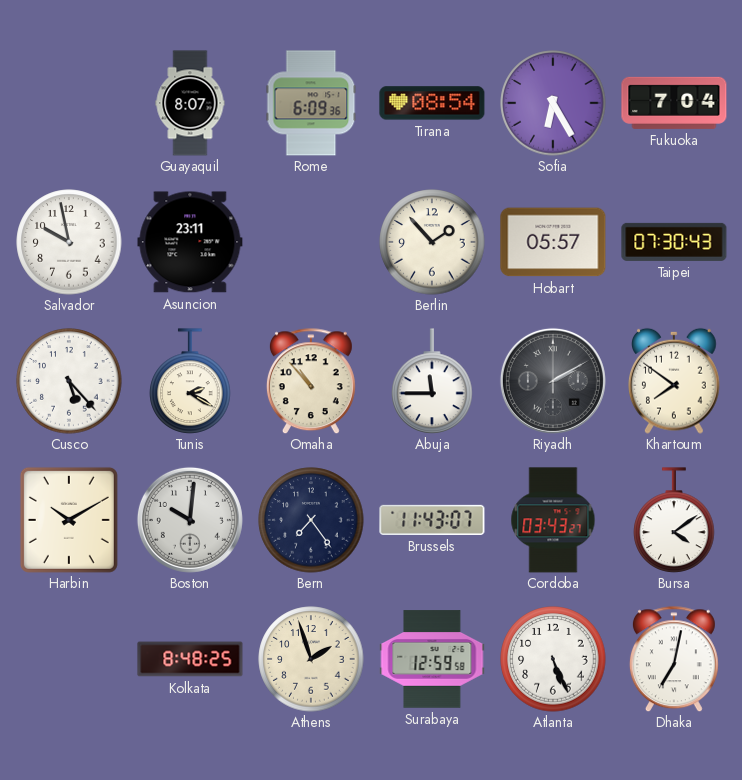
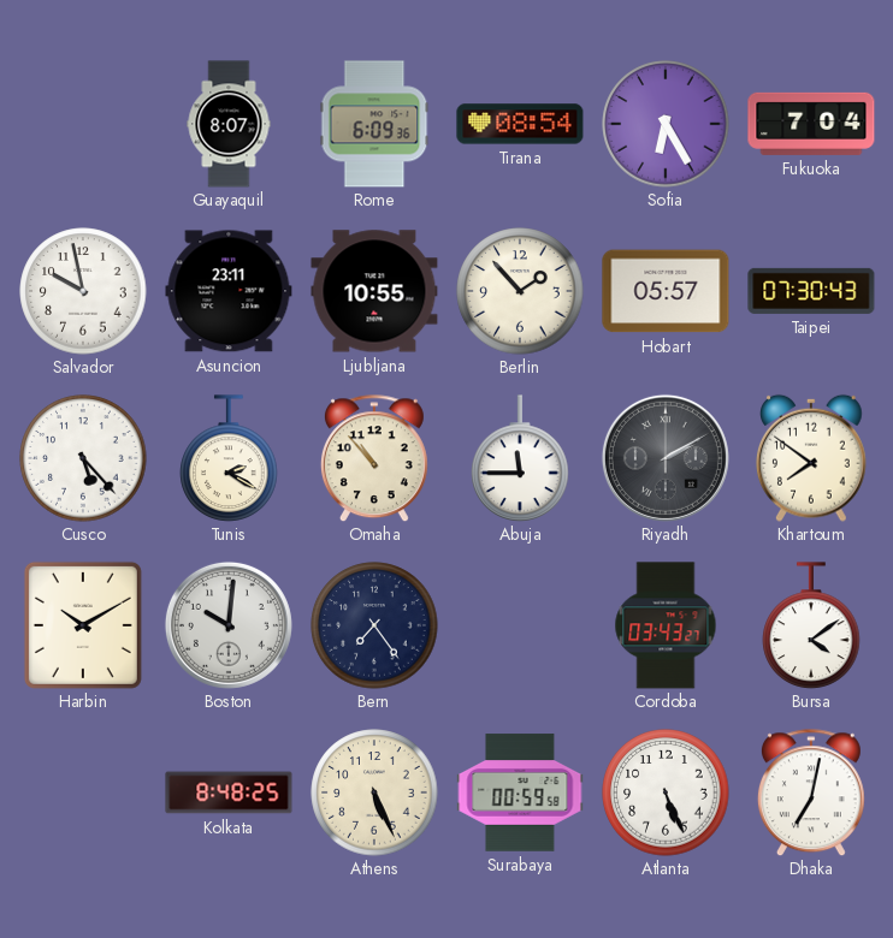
Ljubljana: none -> 10:55
Brussels: 11:43 -> none
Athens: 1:57 -> 5:26
Surabaya: 12:59 -> 00:59
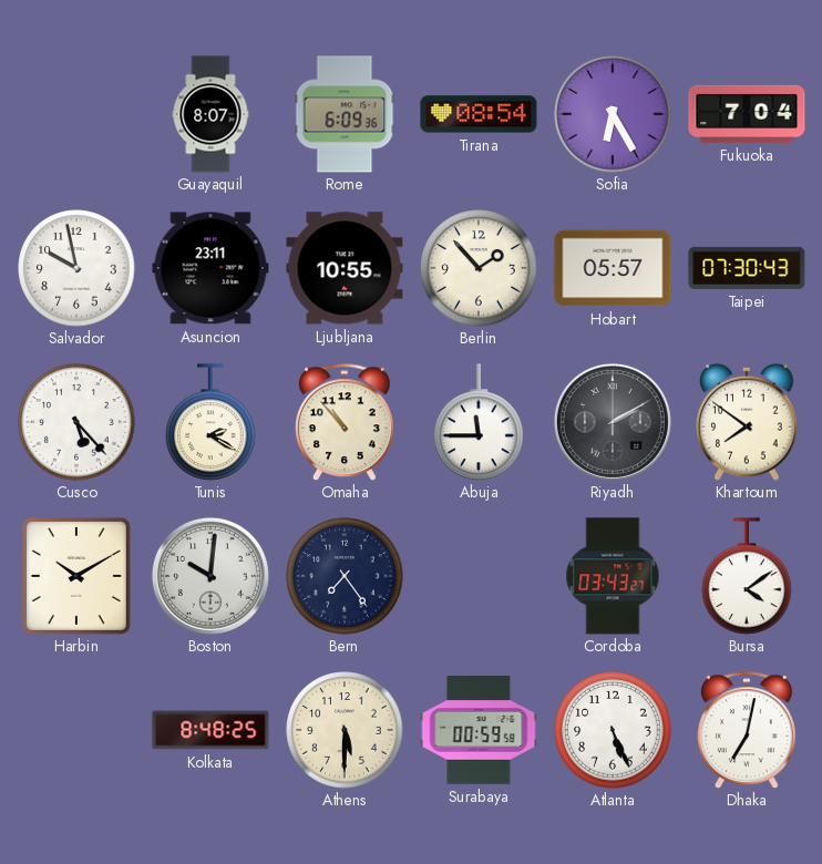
Athens: 5:26 -> 5:30
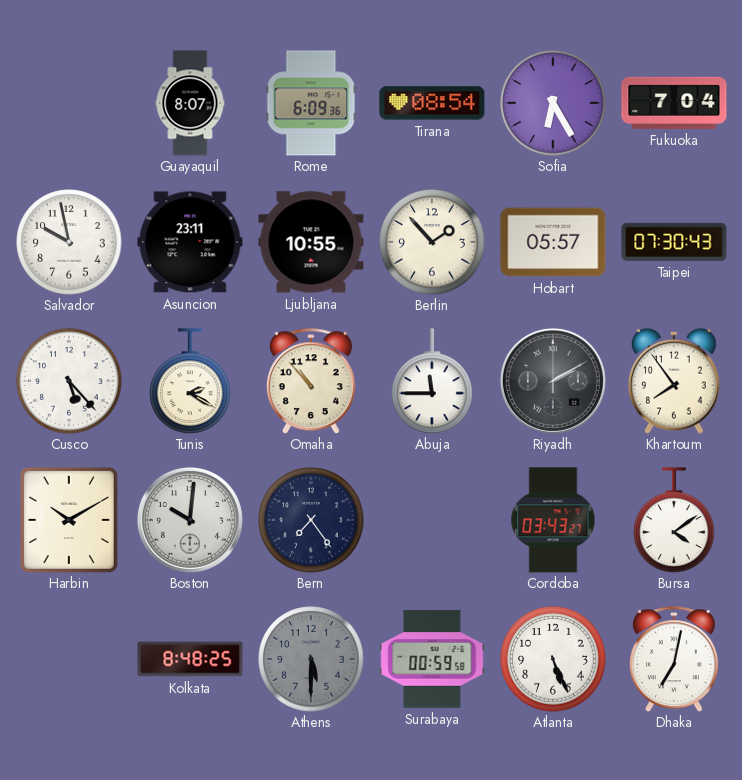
Khartoum: 7:51 -> 7:54
Athens dial: cream -> grey
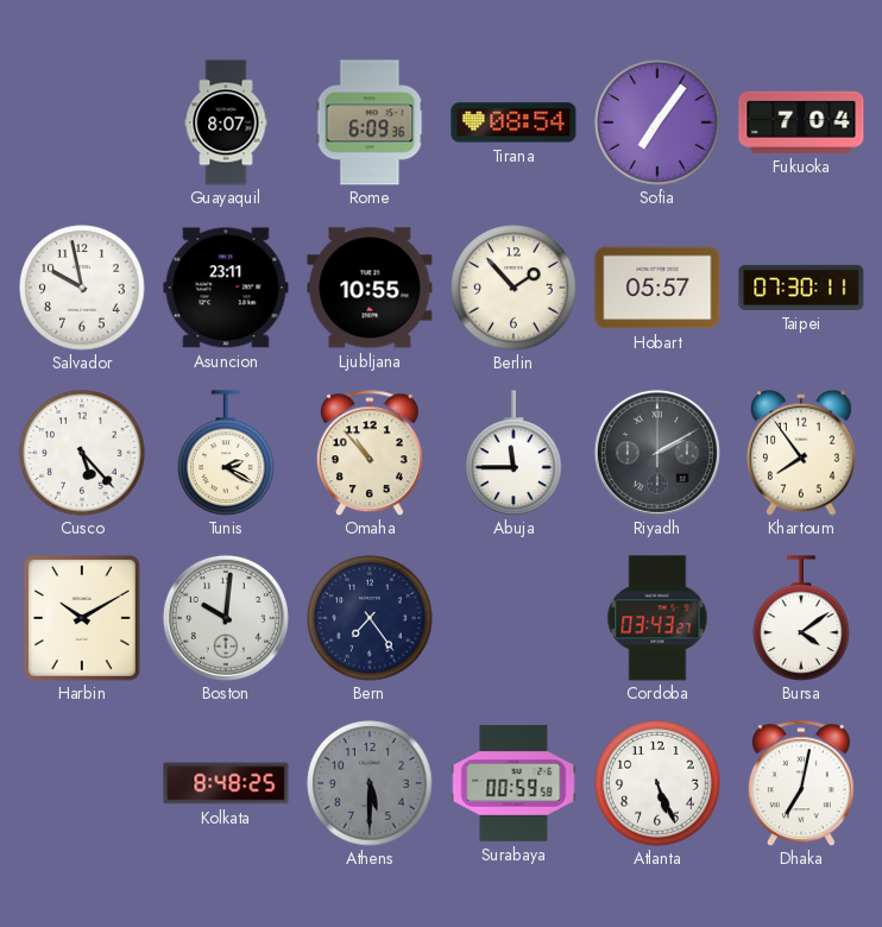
Sofia: 6:25 -> 7:06
Taipei: 07:30:43 -> 07:30:11
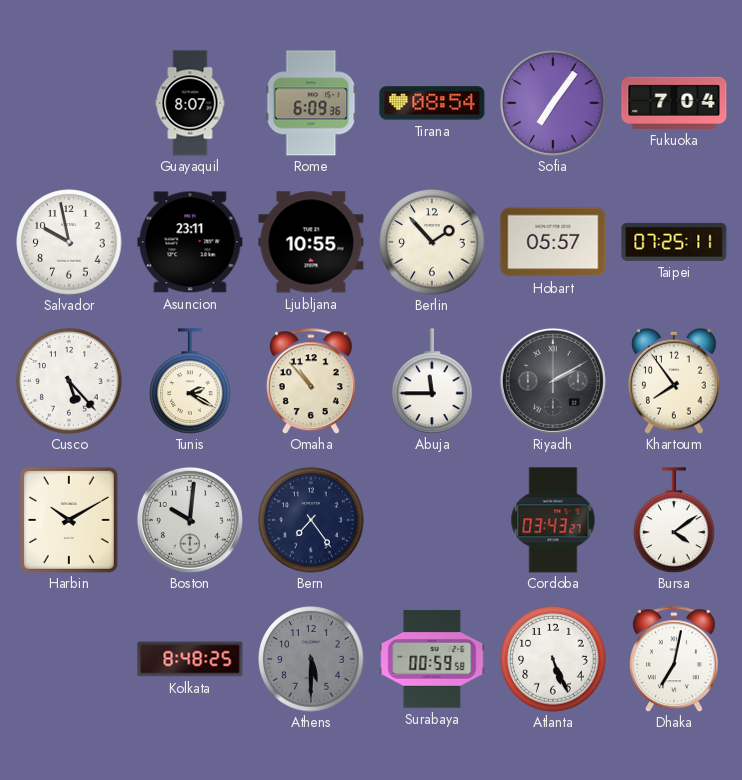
Taipei: 07:30 -> 07:25
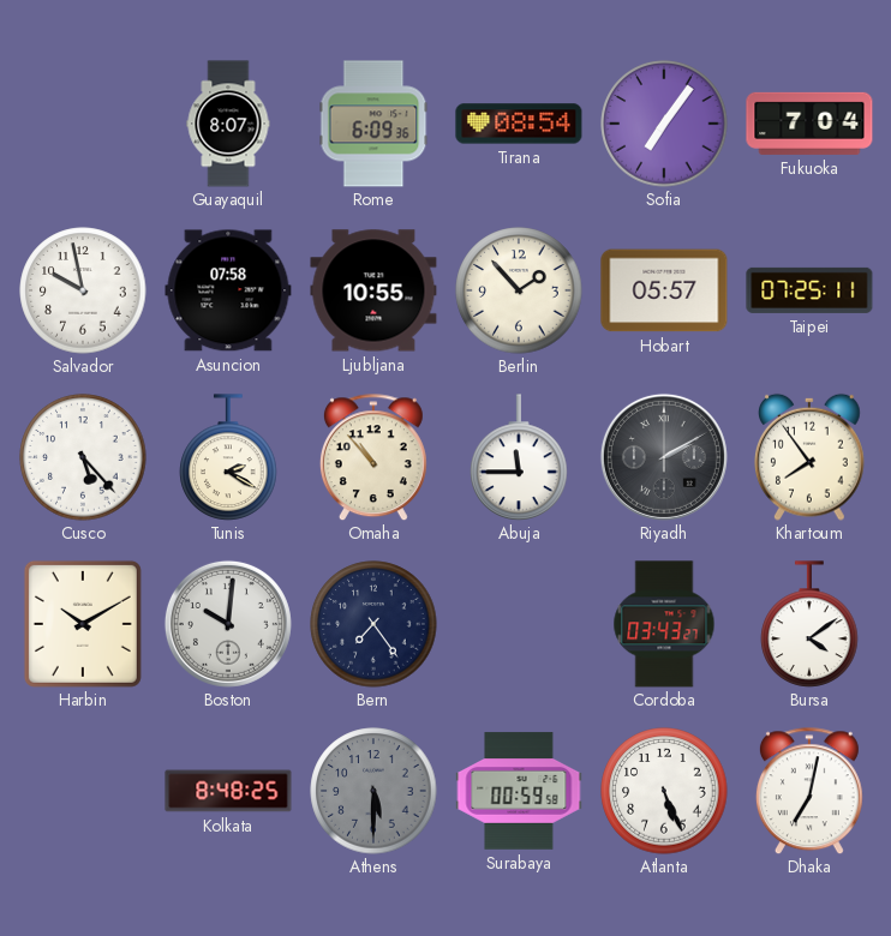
Asuncion: 23:11 -> 07:58
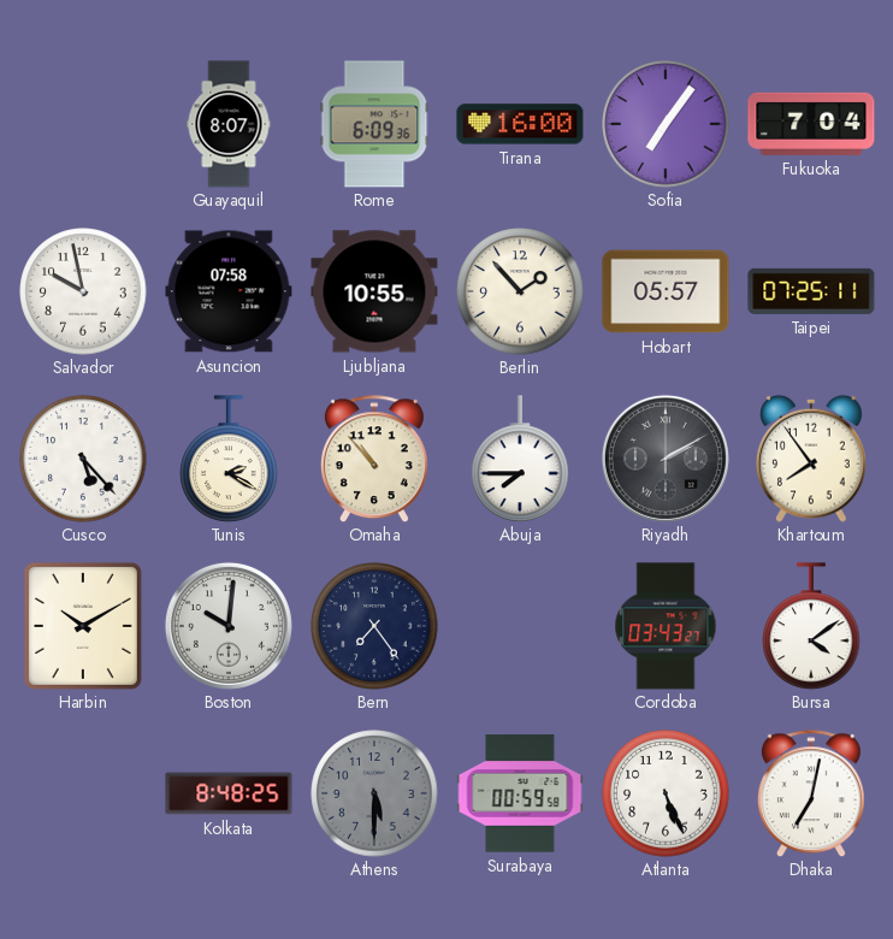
Tirana: 08:54 -> 16:00
Abuja: 11:45 -> 7:45
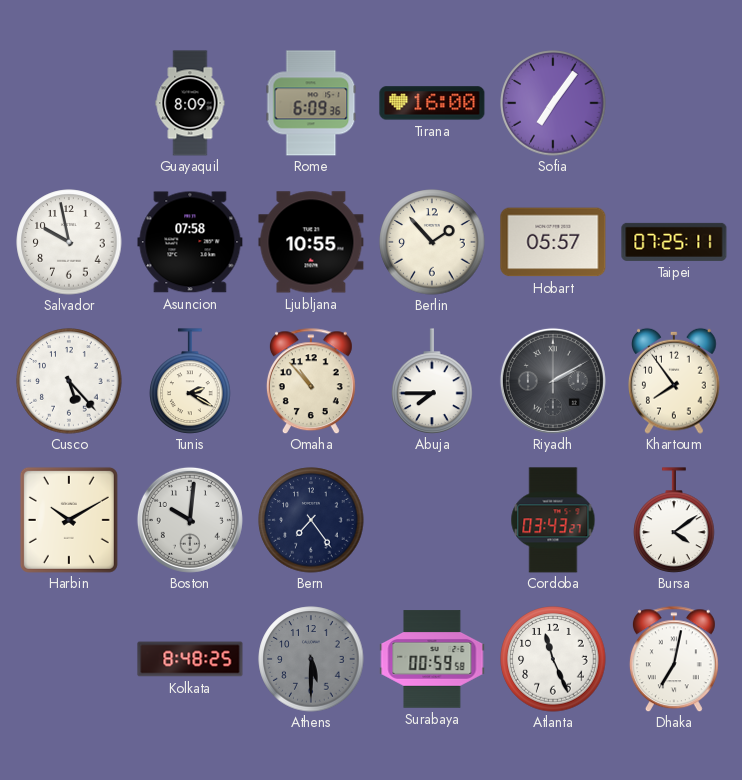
Guayaquil: 8:07 -> 8:09
Fukuoka: 7:04 -> none
Atlanta: 5:26 -> 11:26
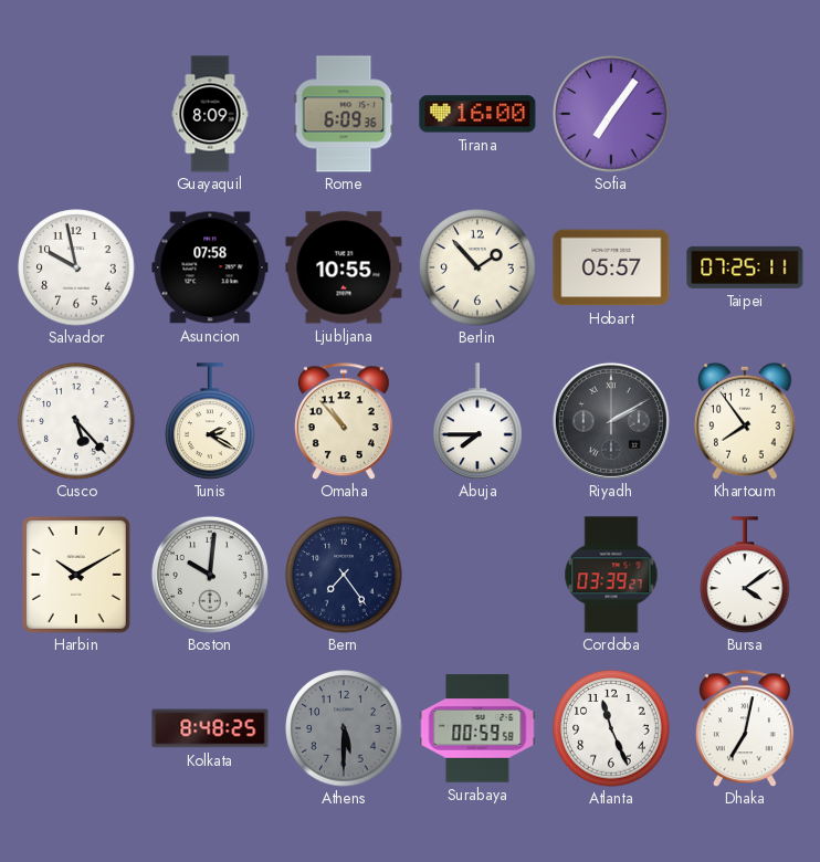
Cordoba: 03:43 -> 03:39
